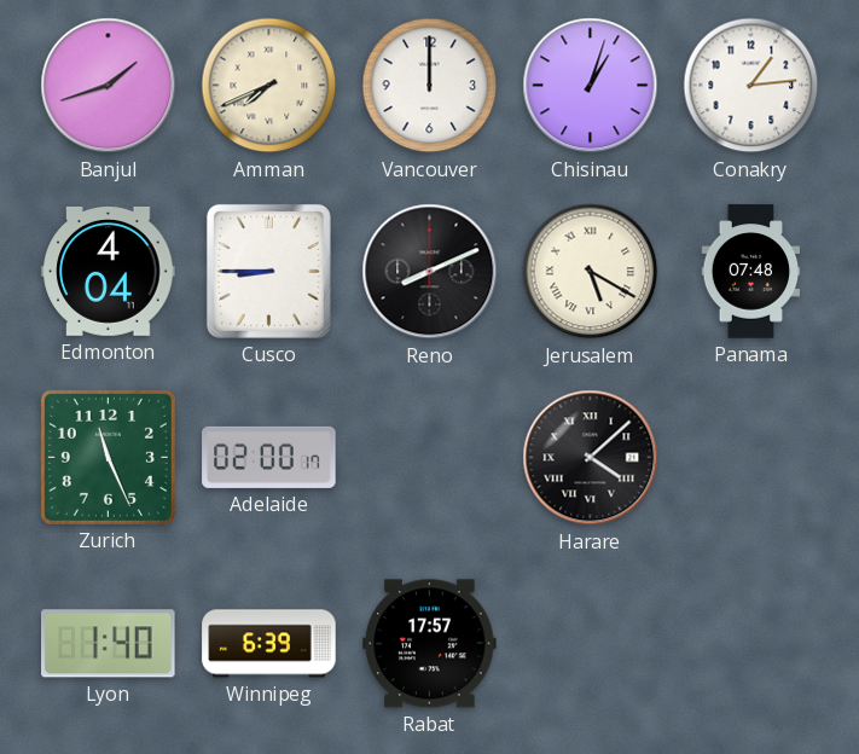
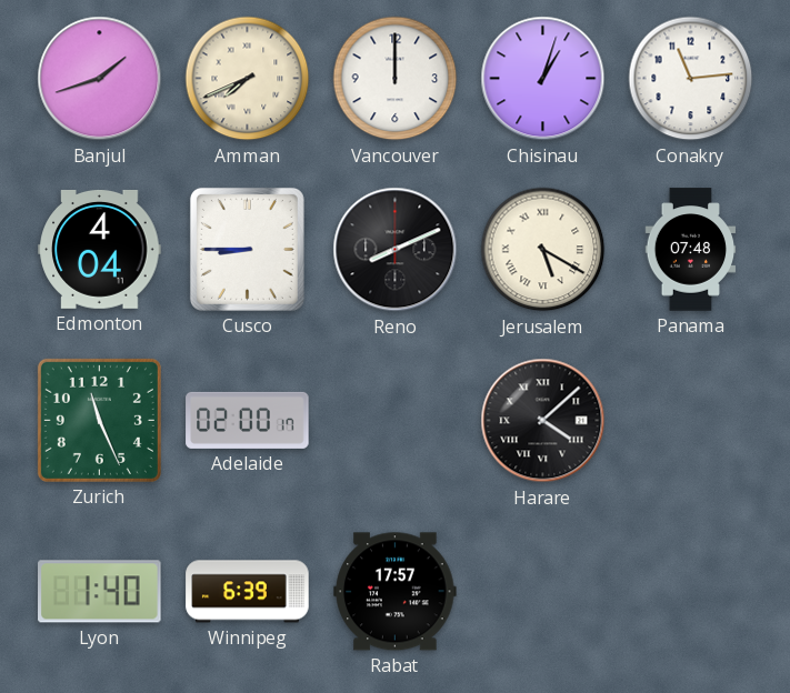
Conakry: 1:14 -> 11:14
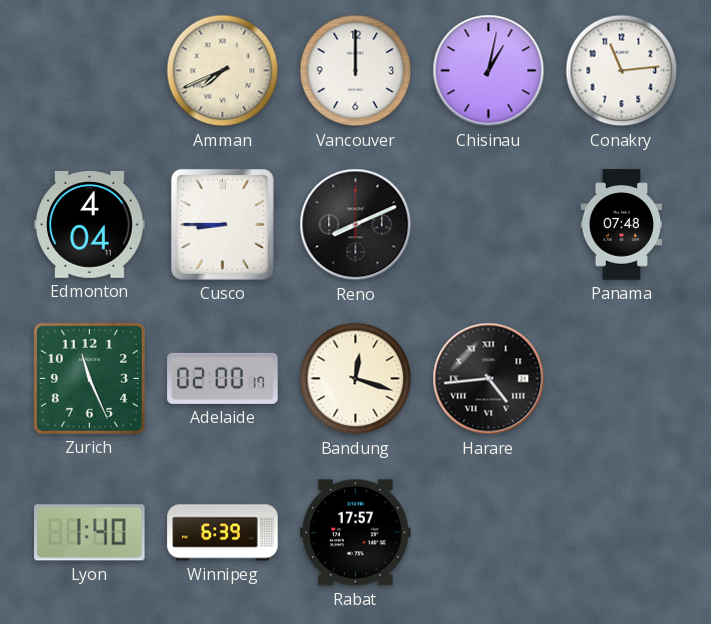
Banjul: 1:42 -> none
Chisinau: 1:03 -> 1:02
Jerusalem: 5:20 -> none
Bandung: none -> 12:18
Harare: 4:08 -> 4:44
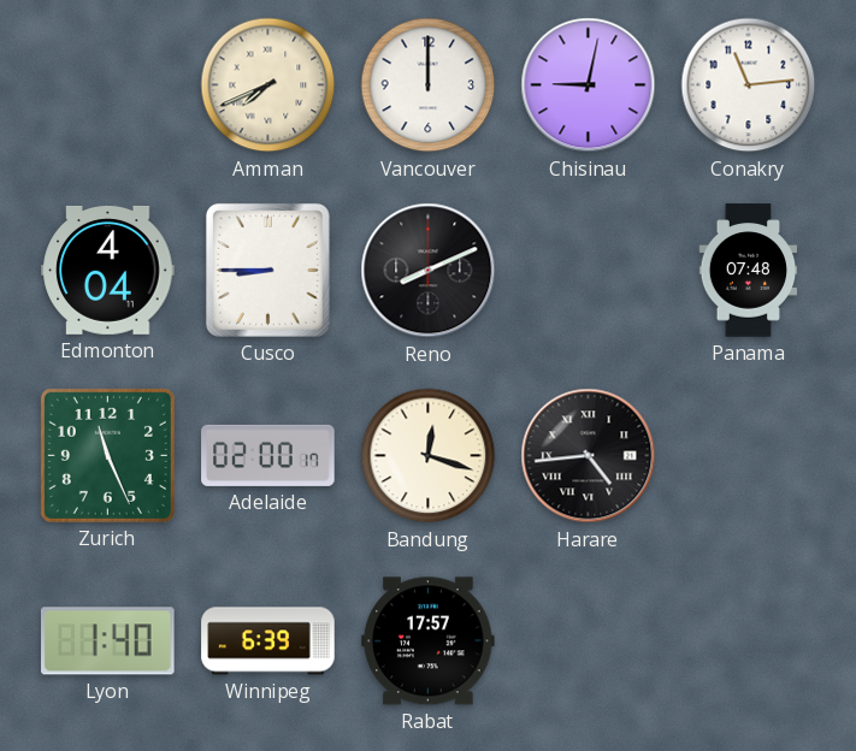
Chisinau: 1:02 -> 9:02
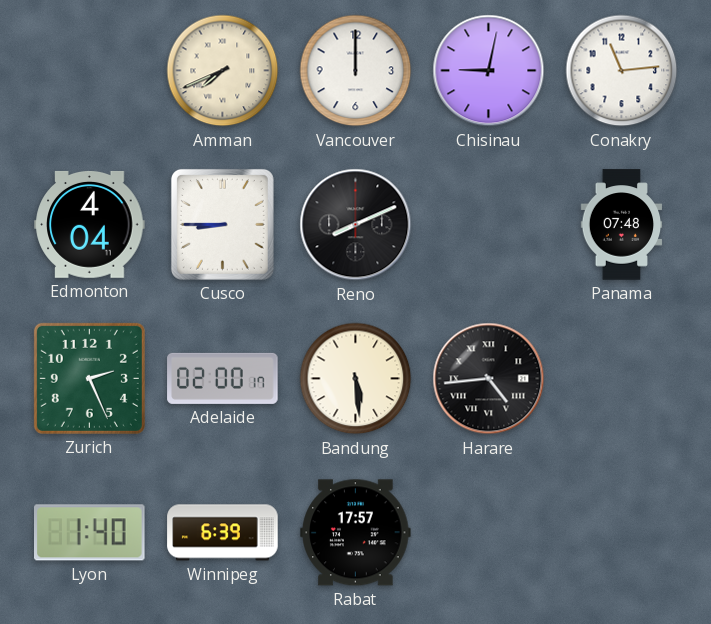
Zurich: 11:26 -> 2:26
Bandung: 12:18 -> 5:29
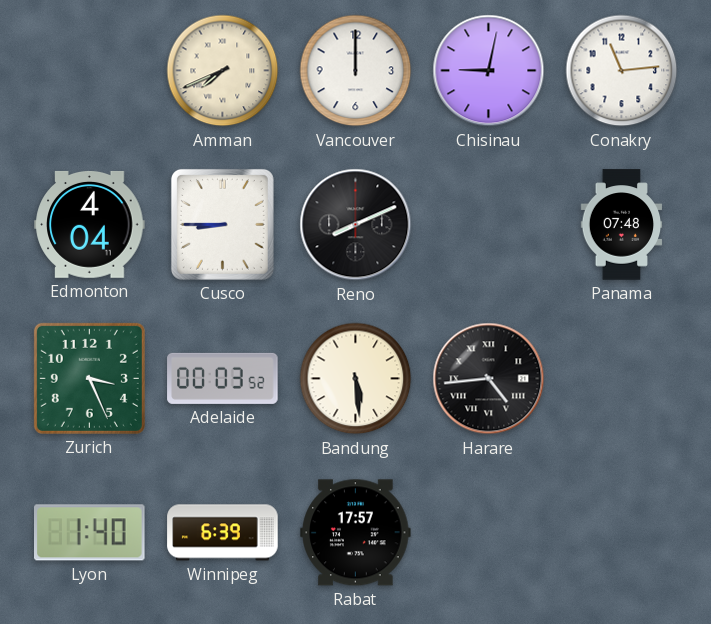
Zurich: 2:26 -> 3:26
Adelaide: 02:00 -> 00:03
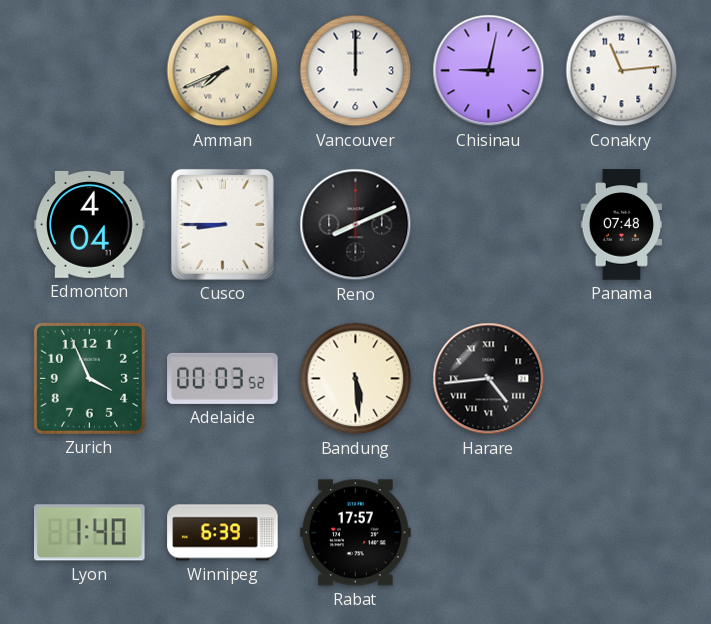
Zurich: 3:26 -> 3:56
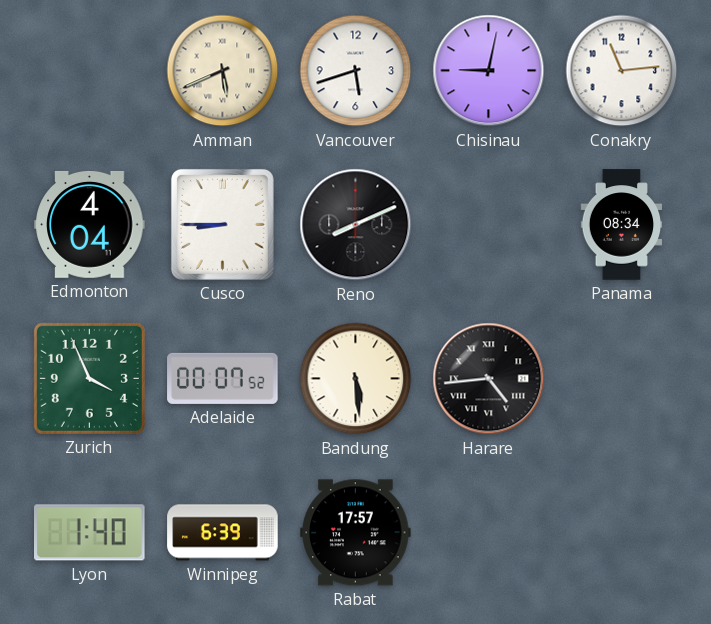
Amman: 7:41 -> 5:41
Vancouver: 12:00 -> 5:42
Panama: 07:48 -> 08:34
Adelaide: 00:03 -> 00:07
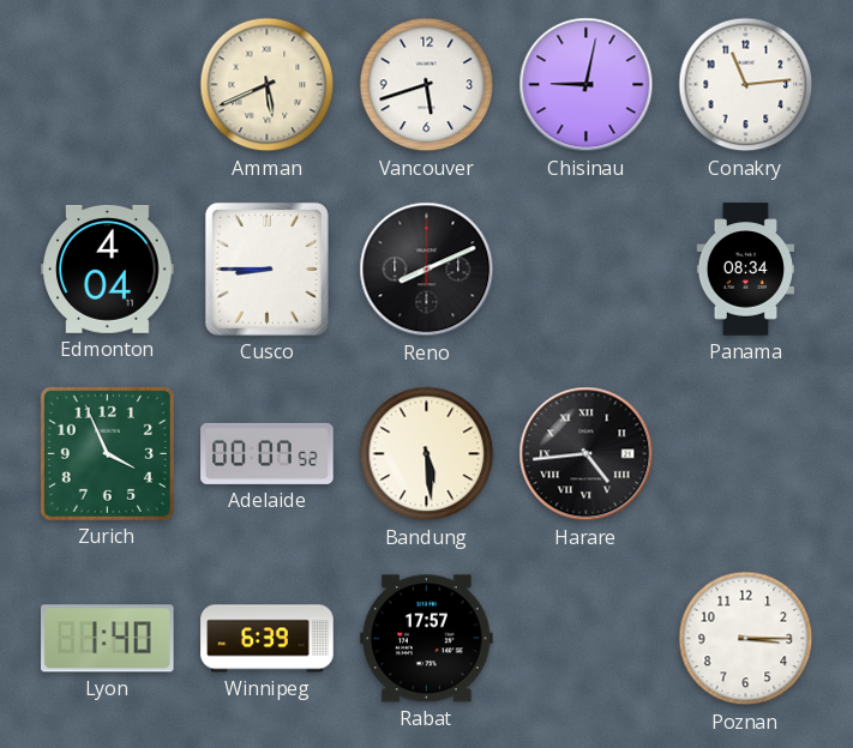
Poznan: none -> 3:15
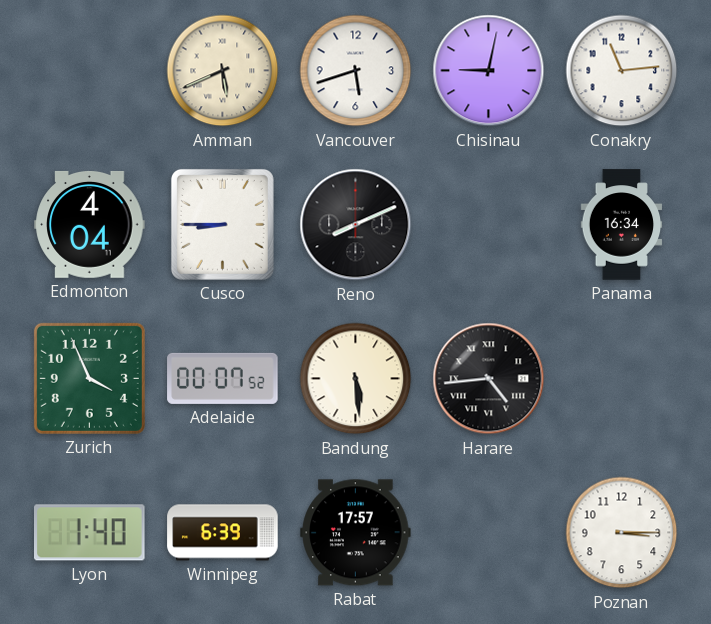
Panama: 08:34 -> 16:34
